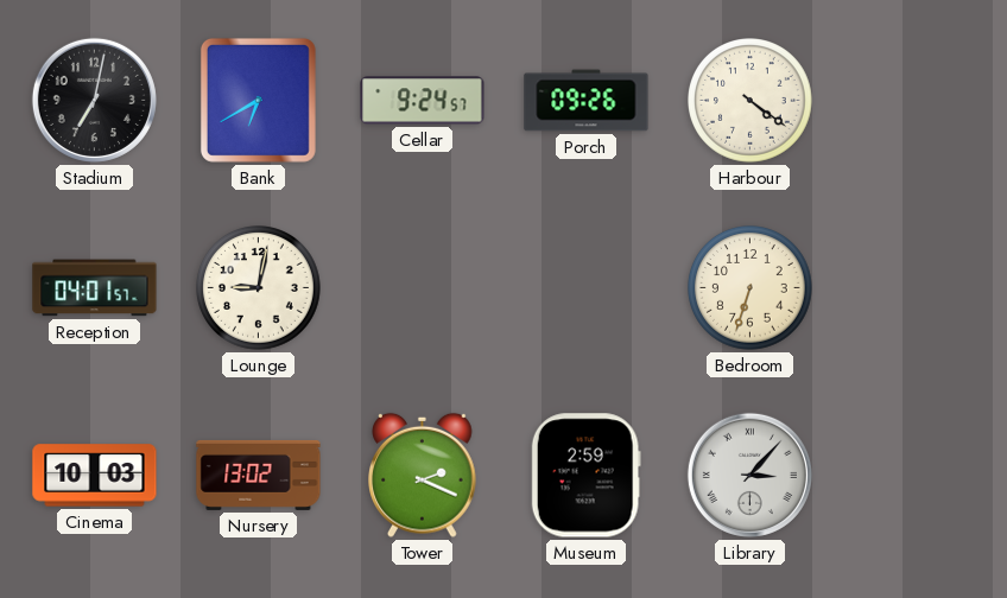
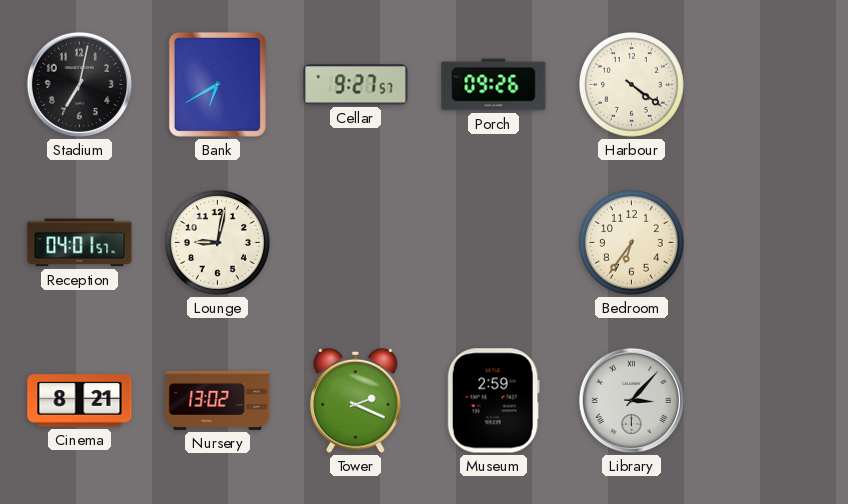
Cellar: 9:24 -> 9:27
Bedroom: 6:33 -> 6:36
Cinema: 10:03 -> 8:21
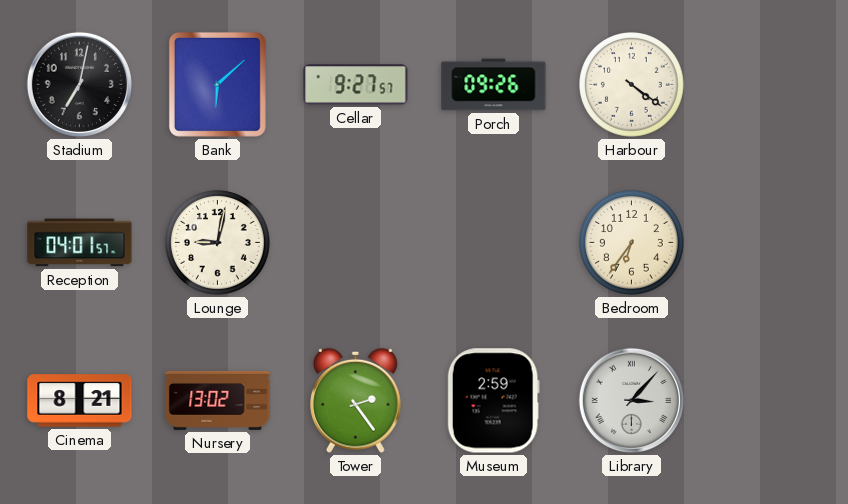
Bank: 6:40 -> 6:08
Tower: 2:19 -> 2:24
